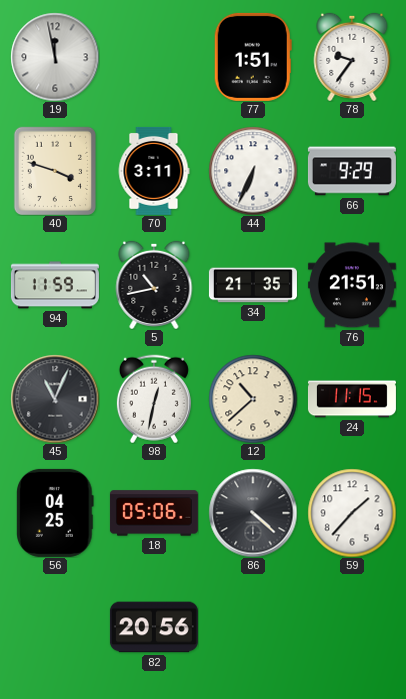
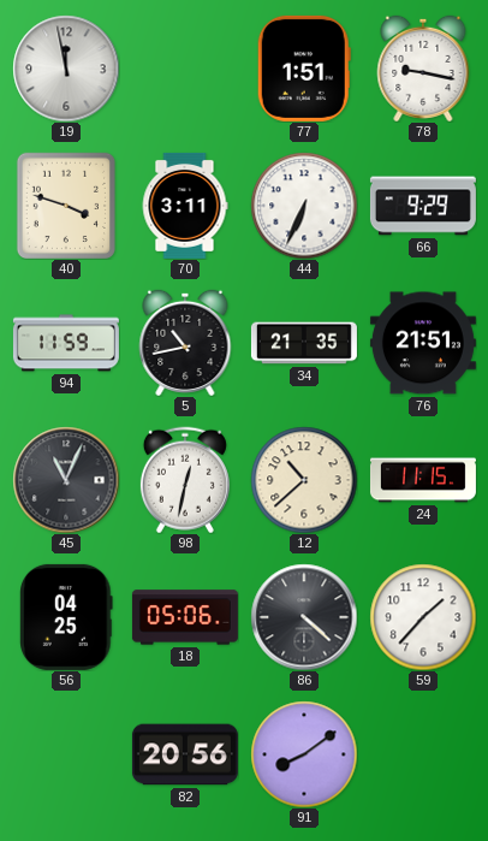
78: 9:36 -> 9:17
91: none -> 8:09
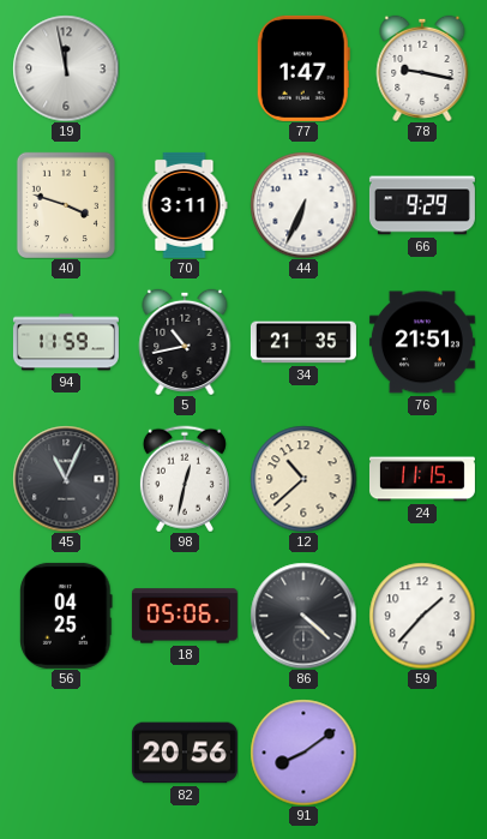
77: 1:51 -> 1:47
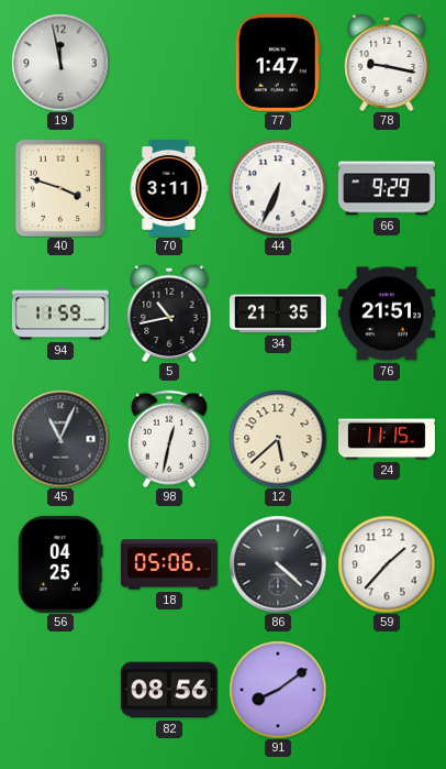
12: 10:38 -> 5:38
82: 20:56 -> 08:56
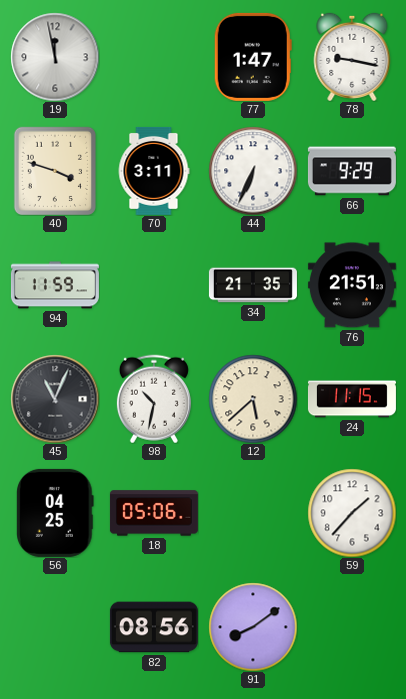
5: 10:43 -> none
98: 12:32 -> 10:32
86: 4:22 -> none
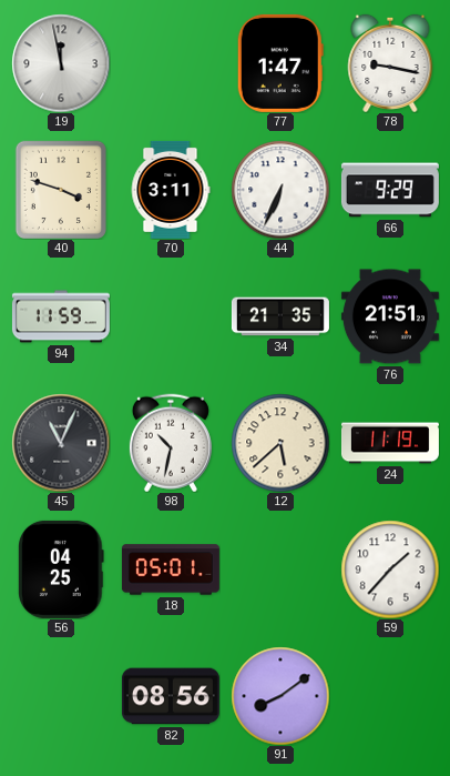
24: 11:15 -> 11:19
18: 05:06 -> 05:01
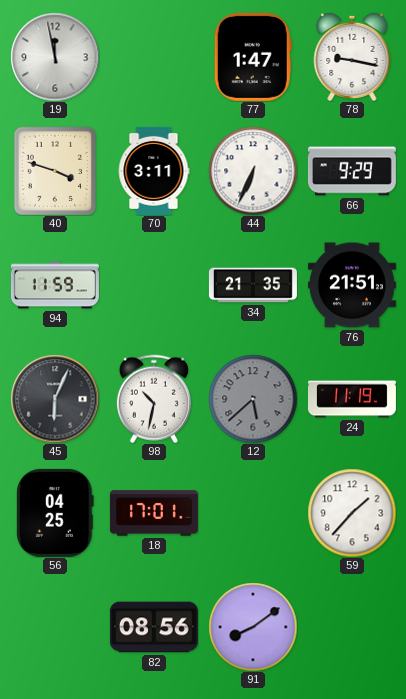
45: 11:04 -> 6:04
12 dial: cream -> grey
18: 05:01 -> 17:01
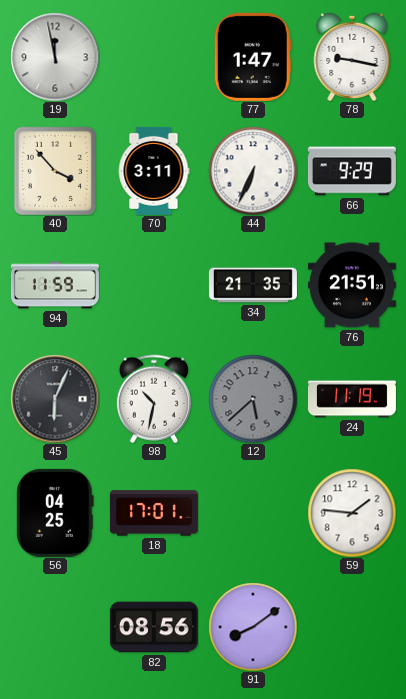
40: 3:48 -> 3:53
59: 1:37 -> 1:46
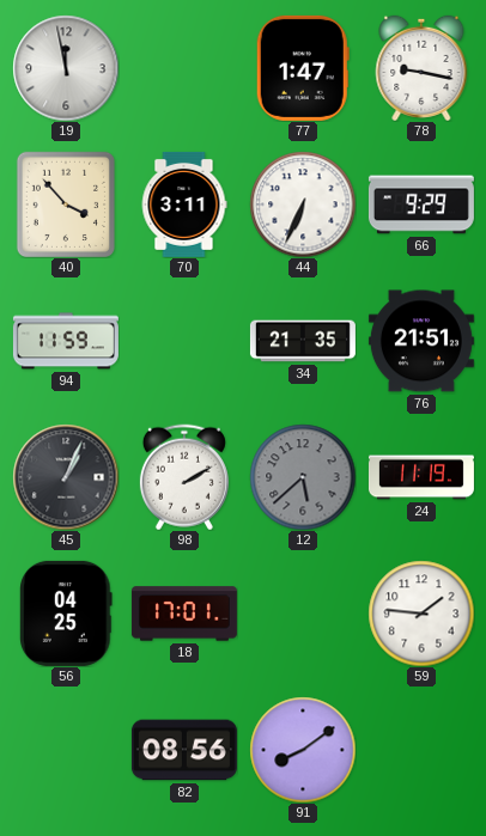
45: 6:04 -> 1:04
98: 10:32 -> 2:10
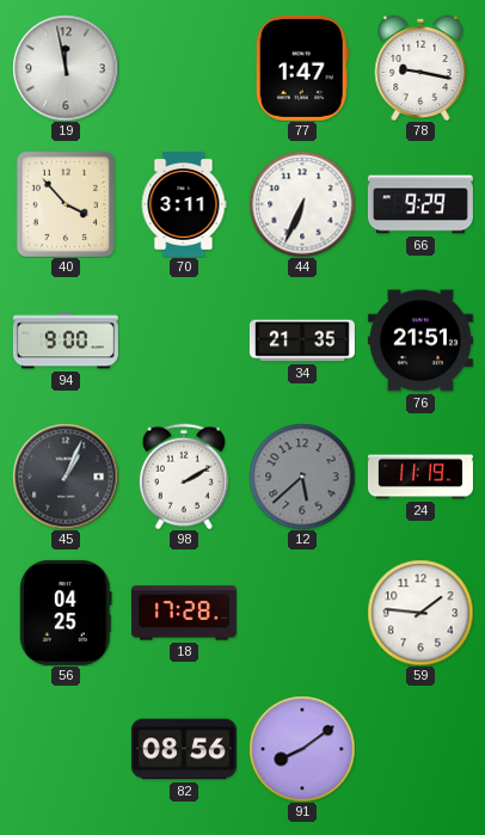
94: 11:59 -> 9:00
18: 17:01 -> 17:28
